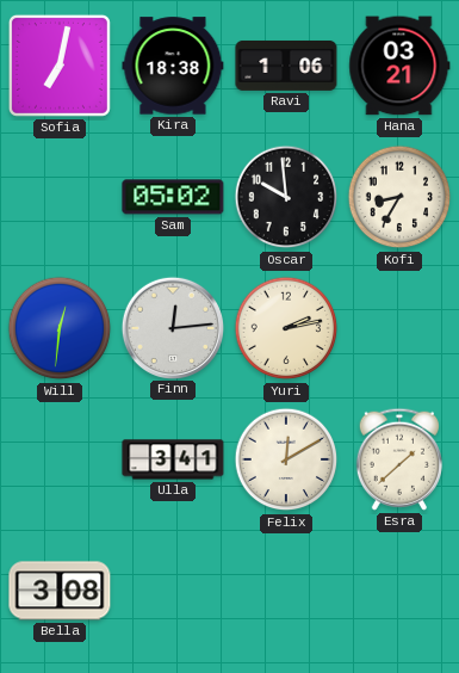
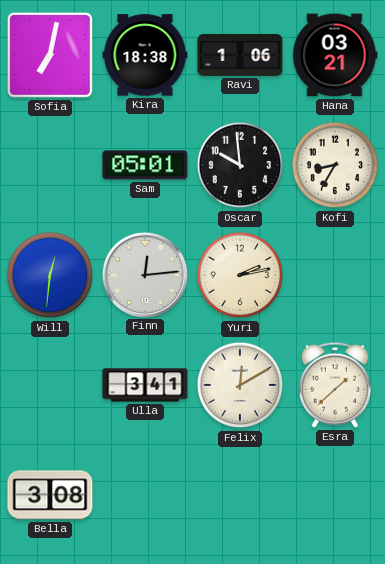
Sam: 05:02 -> 05:01
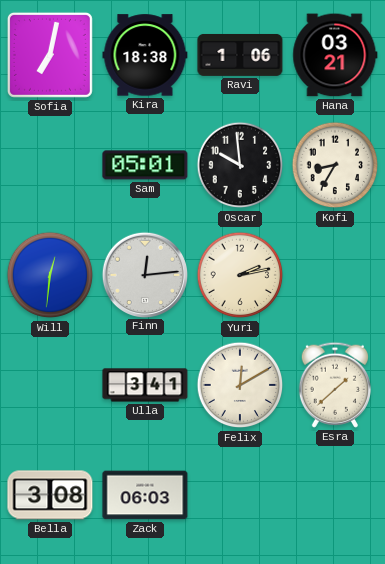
Zack: none -> 06:03
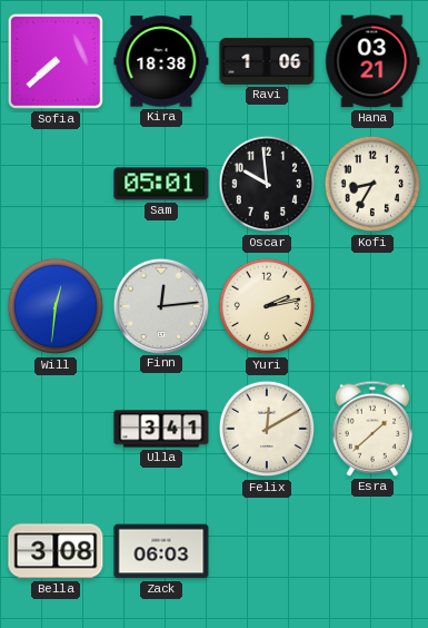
Sofia: 7:02 -> 7:38
